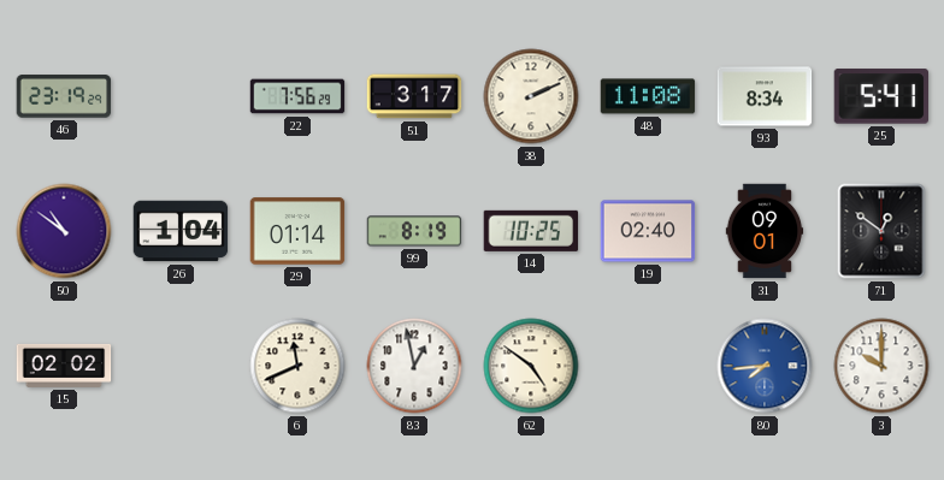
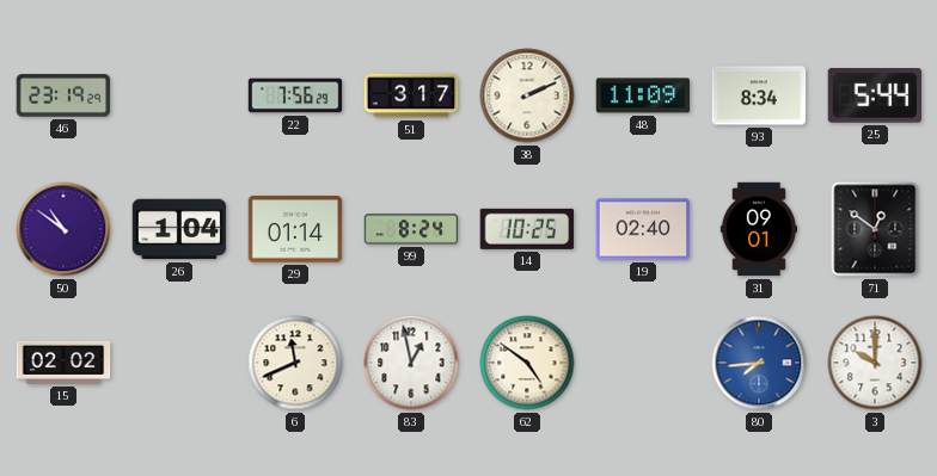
48: 11:08 -> 11:09
25: 5:41 -> 5:44
99: 8:19 -> 8:24
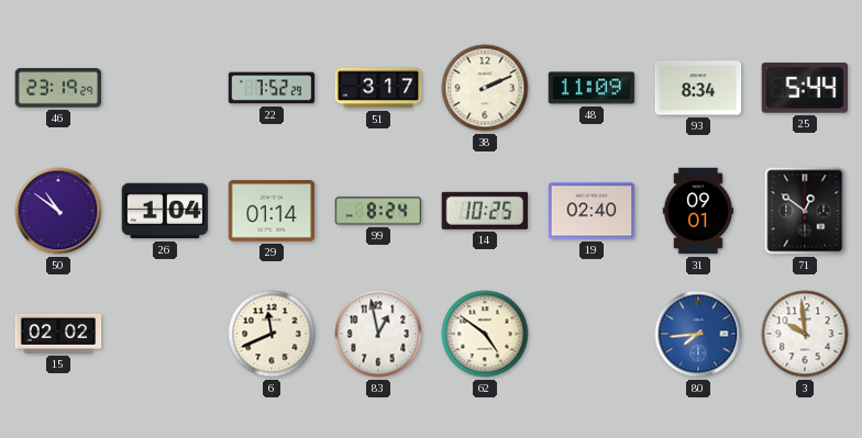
22: 7:56 -> 7:52
3: 10:00 -> 9:59
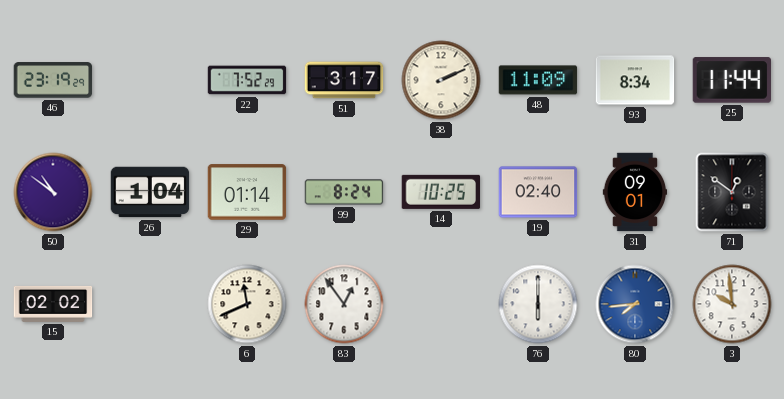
25: 5:44 -> 11:44
83: 12:58 -> 12:54
62: 4:51 -> none
76: none -> 6:00
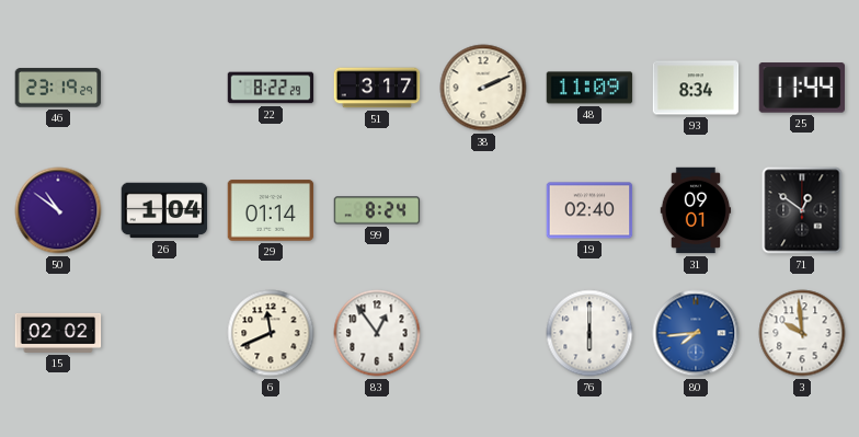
22: 7:52 -> 8:22
14: 10:25 -> none
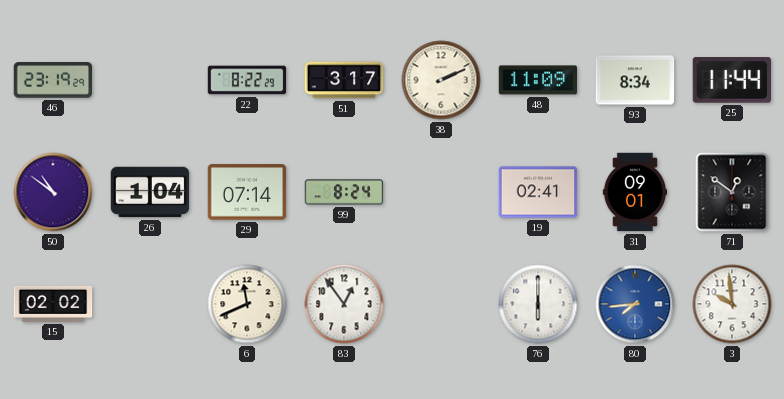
29: 01:14 -> 07:14
19: 02:40 -> 02:41
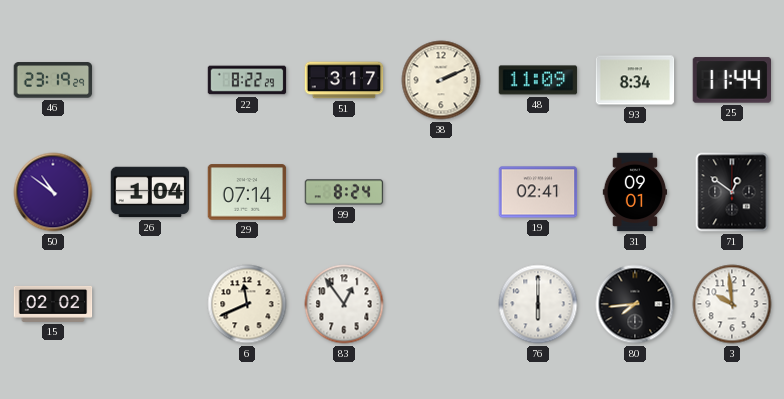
80 dial: blue -> black
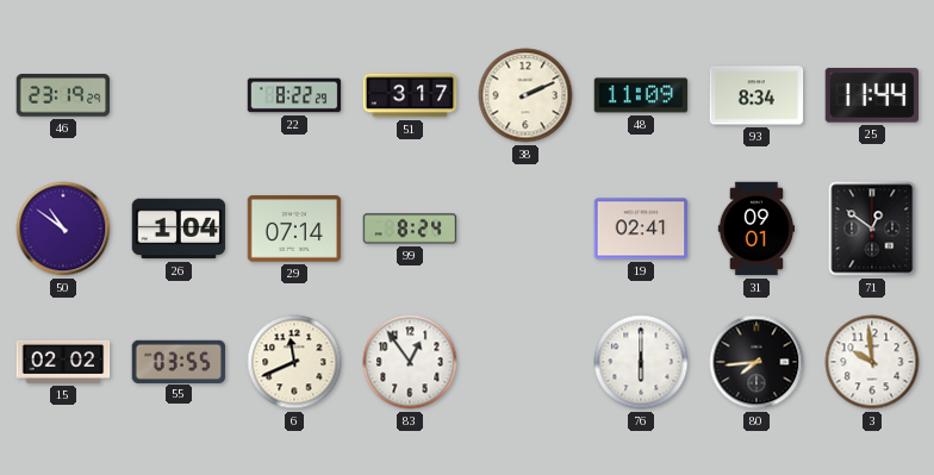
55: none -> 03:55
